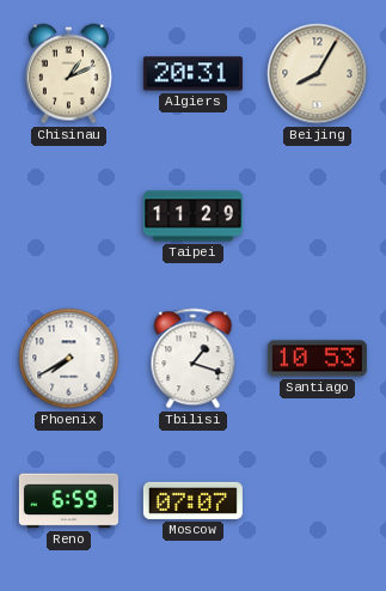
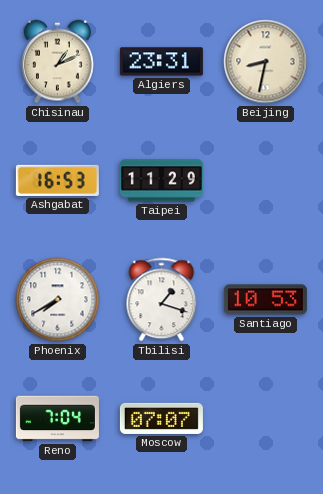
Algiers: 20:31 -> 23:31
Beijing: 8:05 -> 8:32
Ashgabat: none -> 16:53
Reno: 6:59 -> 7:04
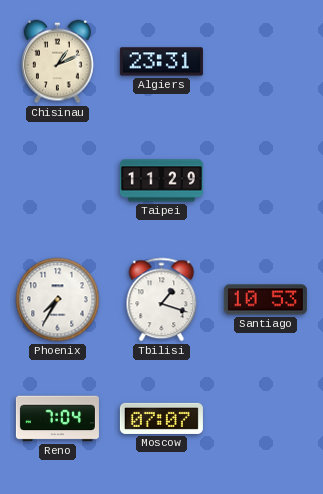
Beijing: 8:32 -> none
Ashgabat: 16:53 -> none
Phoenix: 7:40 -> 7:35
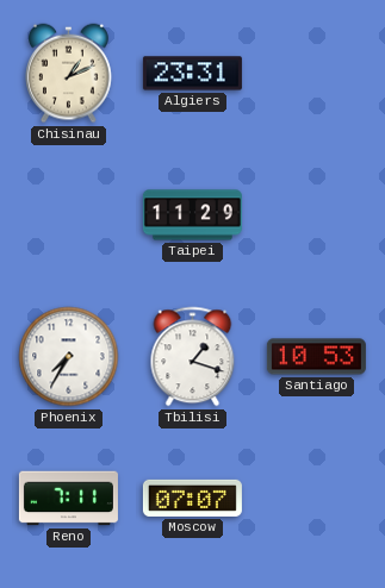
Reno: 7:04 -> 7:11
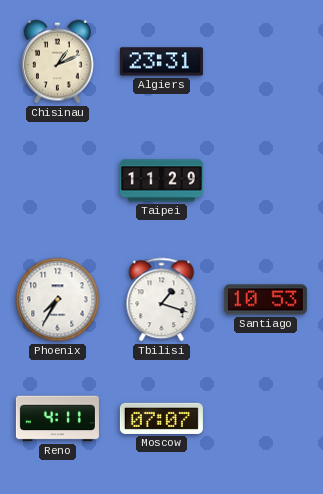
Reno: 7:11 -> 4:11
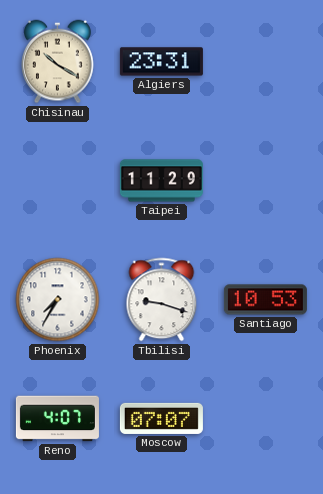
Chisinau: 1:11 -> 10:20
Tbilisi: 1:18 -> 9:18
Reno: 4:11 -> 4:07
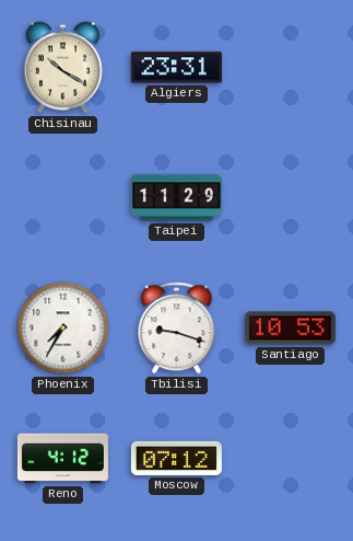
Reno: 4:07 -> 4:12
Moscow: 07:07 -> 07:12
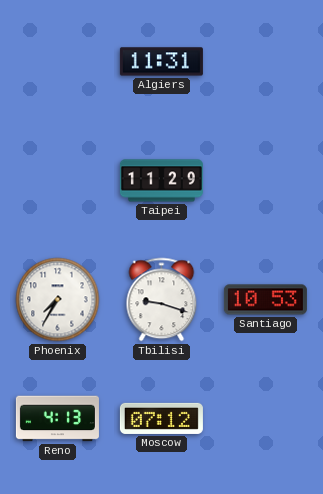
Chisinau: 10:20 -> none
Algiers: 23:31 -> 11:31
Reno: 4:12 -> 4:13
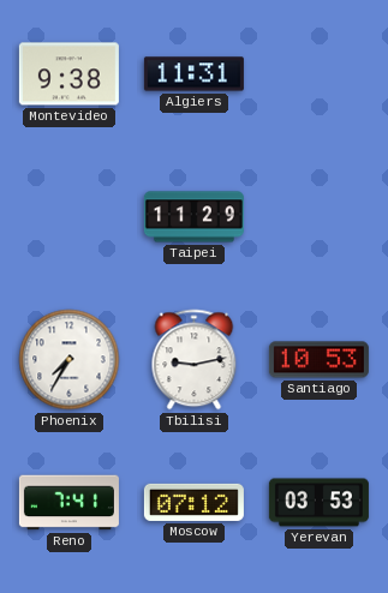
Montevideo: none -> 9:38
Tbilisi: 9:18 -> 9:13
Reno: 4:13 -> 7:41
Yerevan: none -> 03:53
